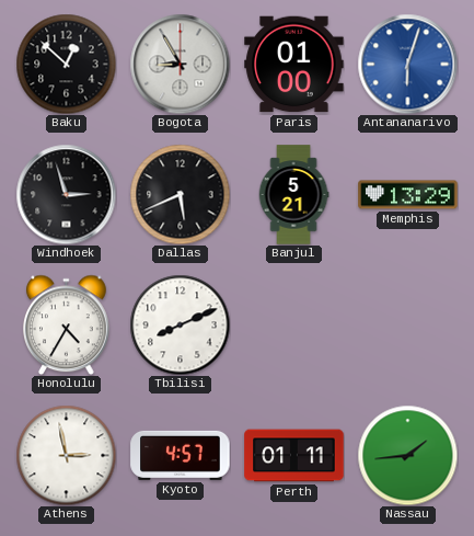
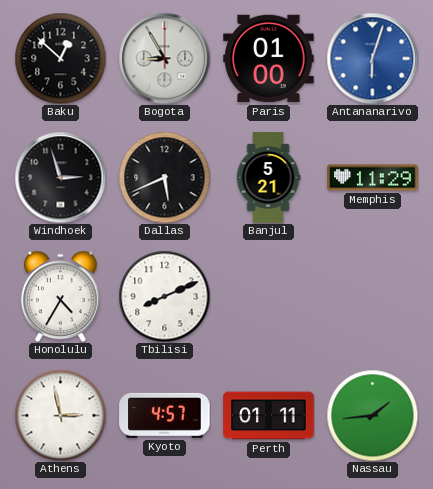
Memphis: 13:29 -> 11:29
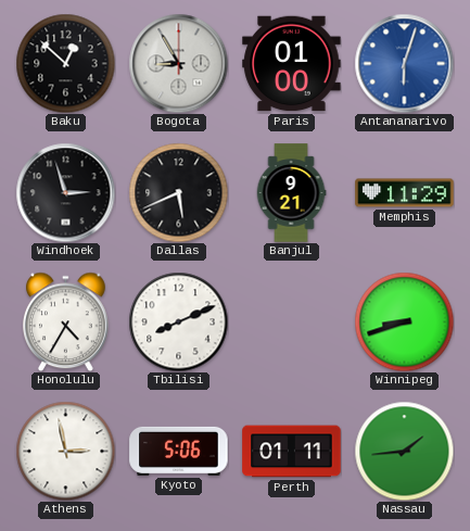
Banjul: 5:21 -> 9:21
Winnipeg: none -> 8:42
Kyoto: 4:57 -> 5:06
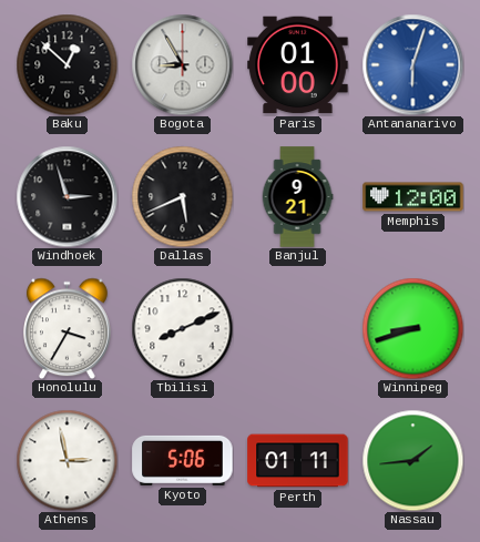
Memphis: 11:29 -> 12:00
Honolulu: 4:35 -> 3:35
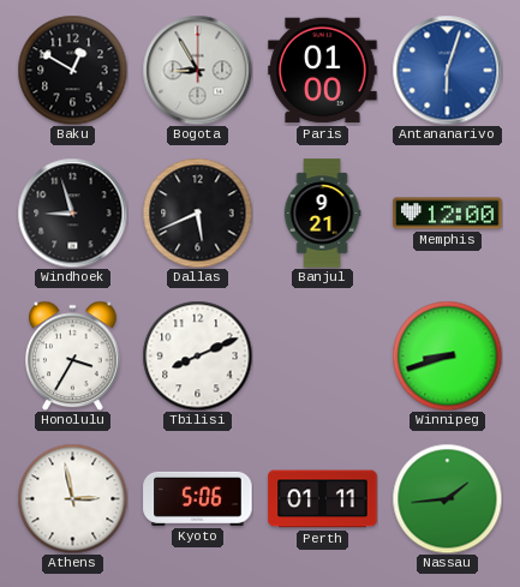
Baku: 12:52 -> 12:50
Windhoek: 2:57 -> 8:57
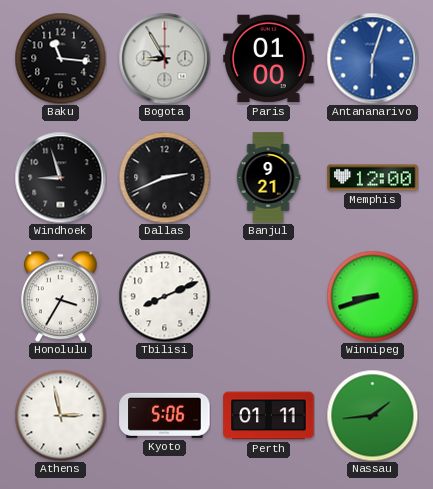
Baku: 12:50 -> 11:16
Dallas: 5:41 -> 2:41
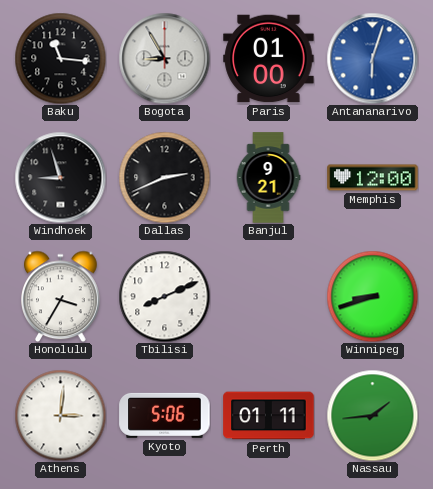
Athens: 2:58 -> 3:01
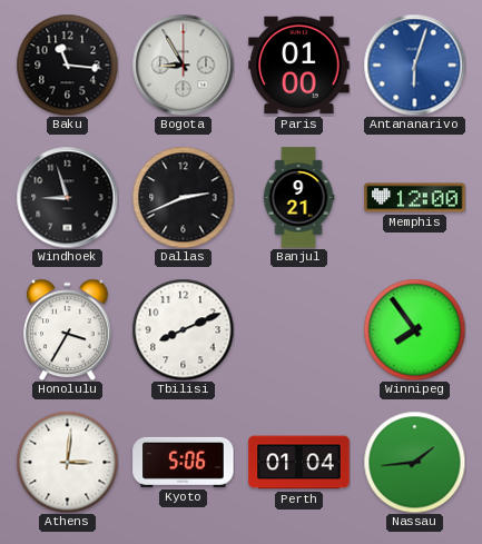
Winnipeg: 8:42 -> 7:54
Perth: 01:11 -> 01:04
